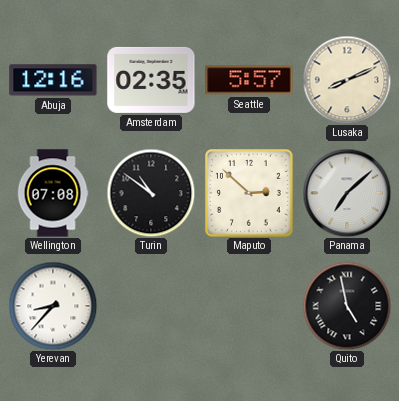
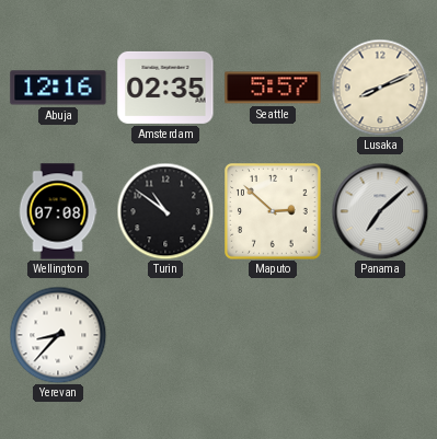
Quito: 4:58 -> none
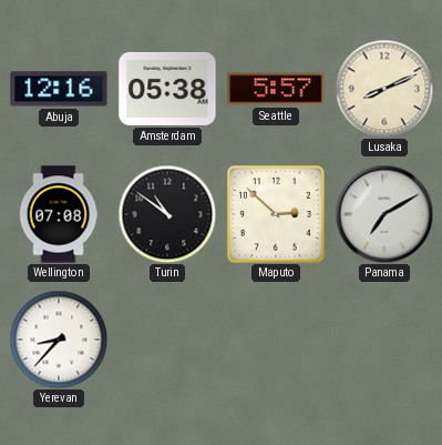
Amsterdam: 02:35 -> 05:38
Panama: 7:08 -> 7:10
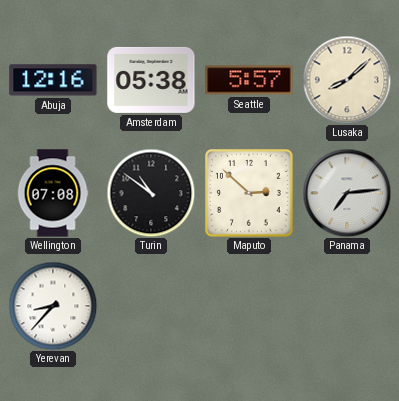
Lusaka: 8:11 -> 8:08
Panama: 7:10 -> 7:14
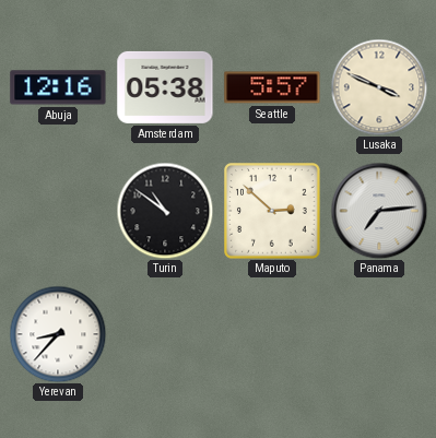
Lusaka: 8:08 -> 3:49
Wellington: 07:08 -> none
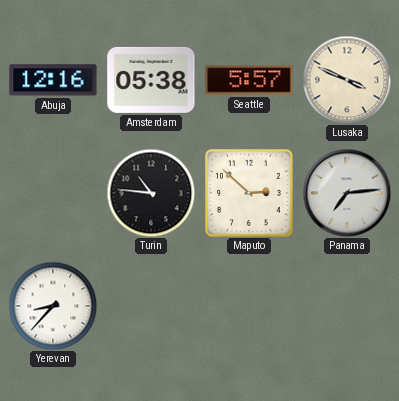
Turin: 10:51 -> 10:46
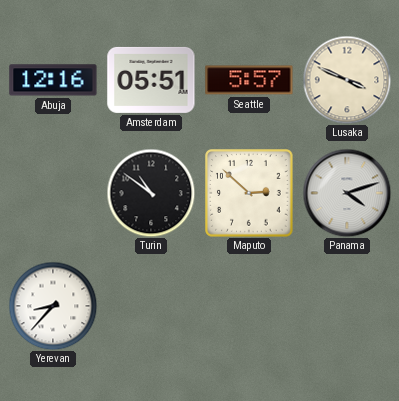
Amsterdam: 05:38 -> 05:51
Turin: 10:46 -> 10:51
Panama: 7:14 -> 4:12
